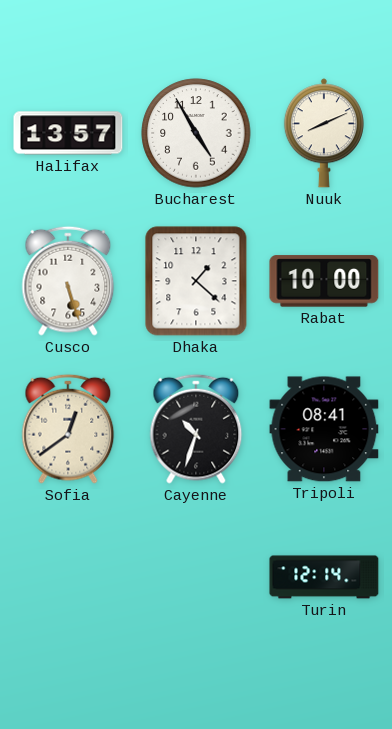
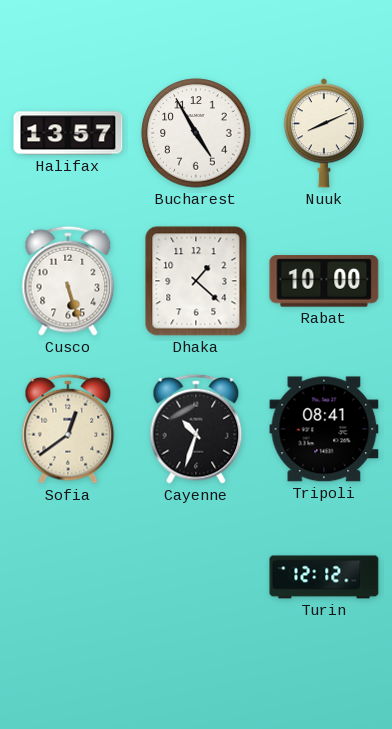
Turin: 12:14 -> 12:12
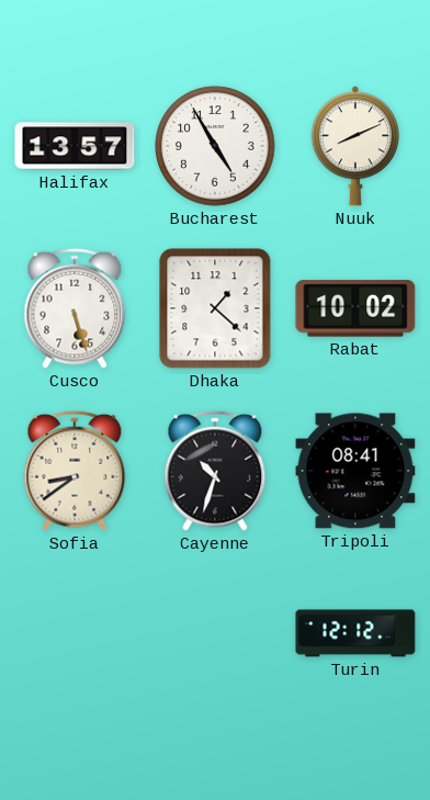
Rabat: 10:00 -> 10:02
Sofia: 12:39 -> 8:39
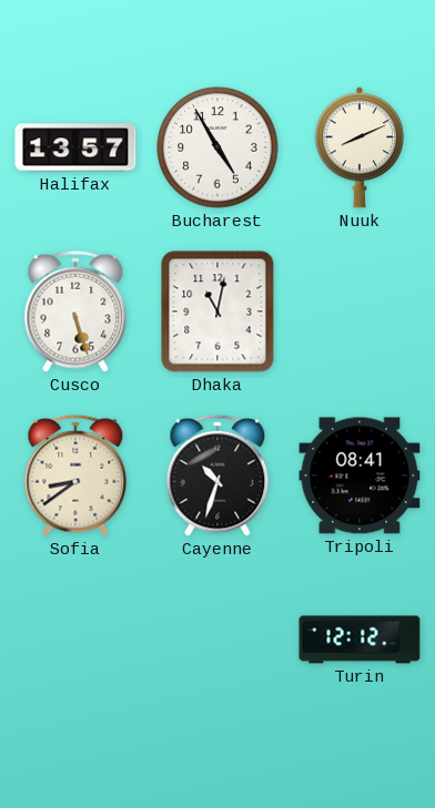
Dhaka: 1:22 -> 11:02
Rabat: 10:02 -> none
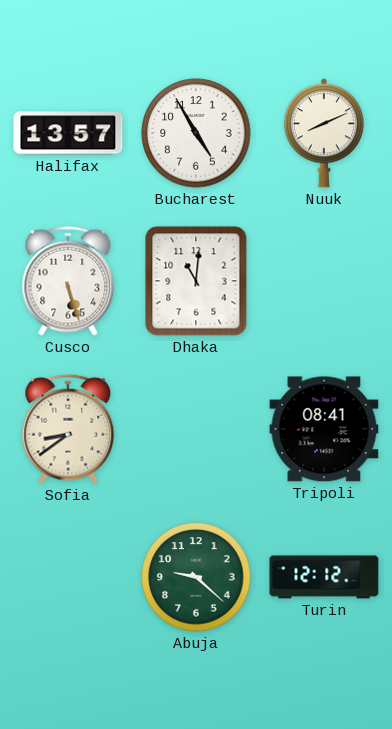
Dhaka: 11:02 -> 11:01
Cayenne: 10:33 -> none
Abuja: none -> 9:22
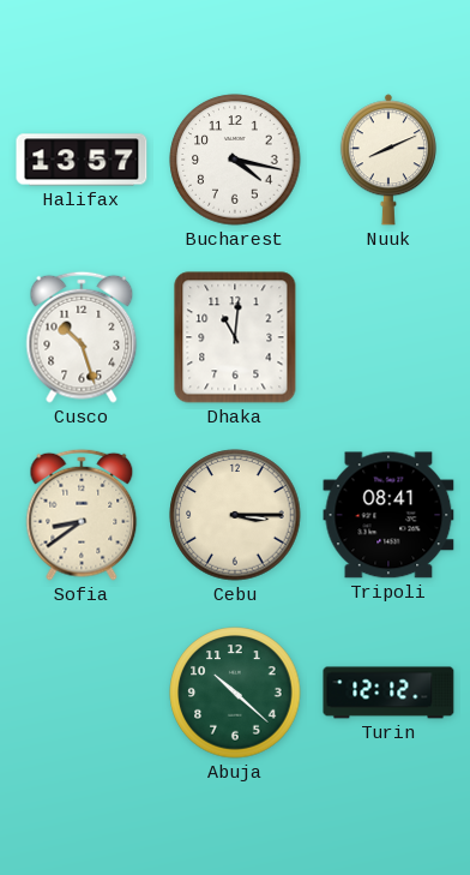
Bucharest: 4:55 -> 4:17
Cusco: 5:27 -> 10:27
Cebu: none -> 3:15
Abuja: 9:22 -> 10:22
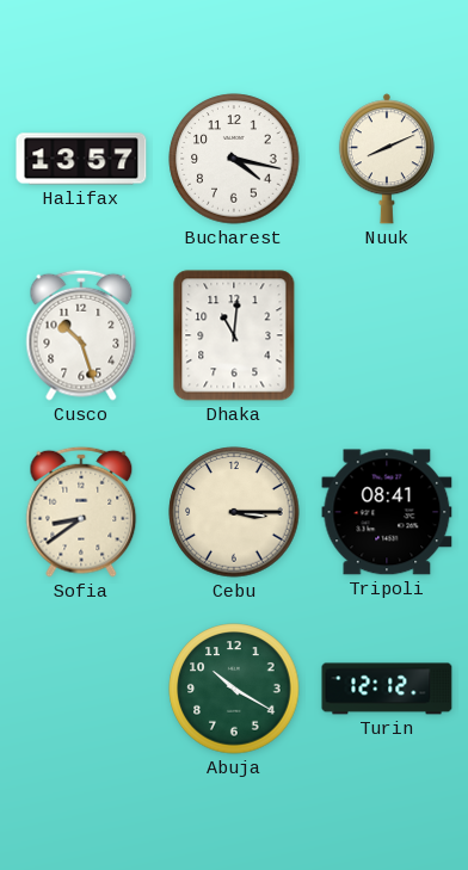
Abuja: 10:22 -> 10:20
